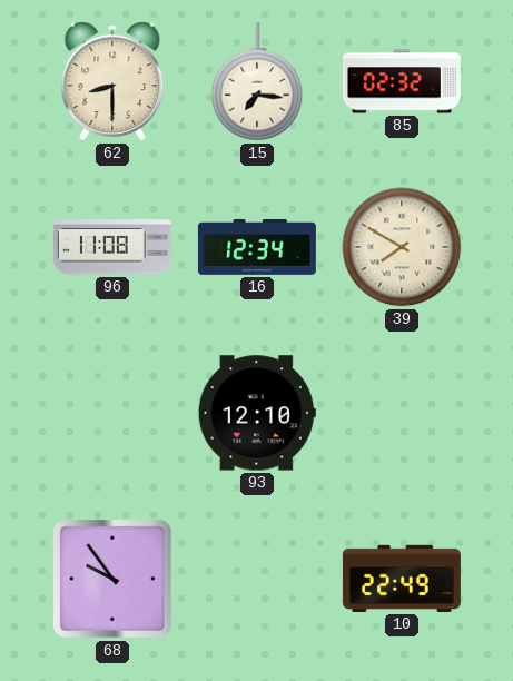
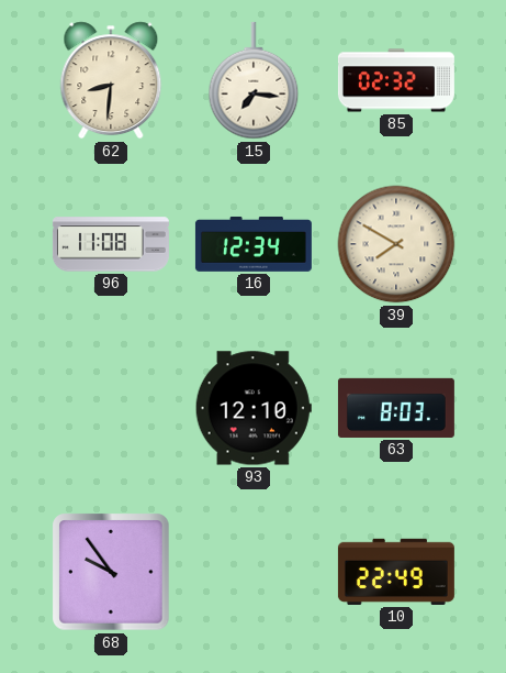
62: 8:30 -> 8:31
63: none -> 8:03
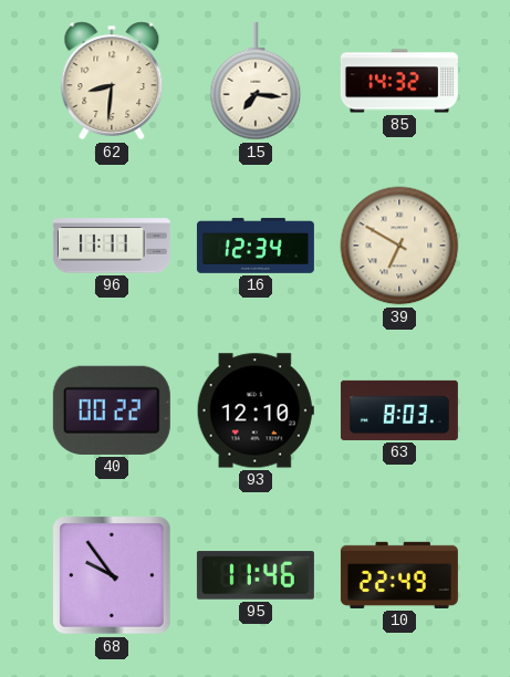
85: 02:32 -> 14:32
96: 11:08 -> 11:11
39: 7:50 -> 6:50
40: none -> 00:22
95: none -> 11:46
